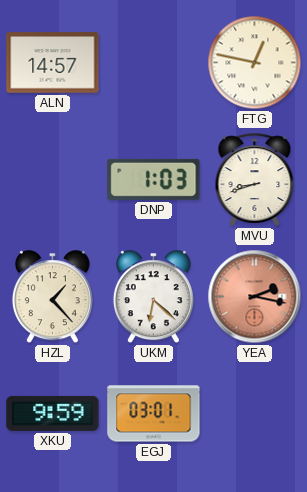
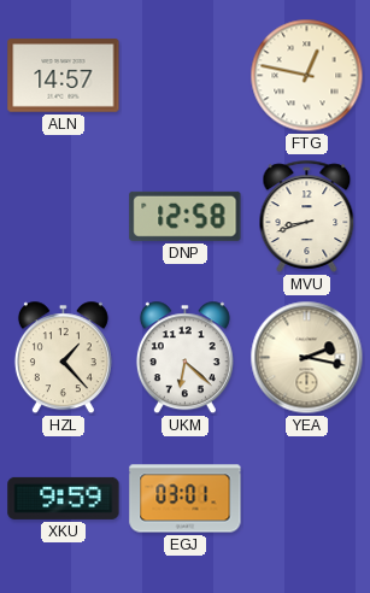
DNP: 1:03 -> 12:58
YEA dial: salmon -> cream
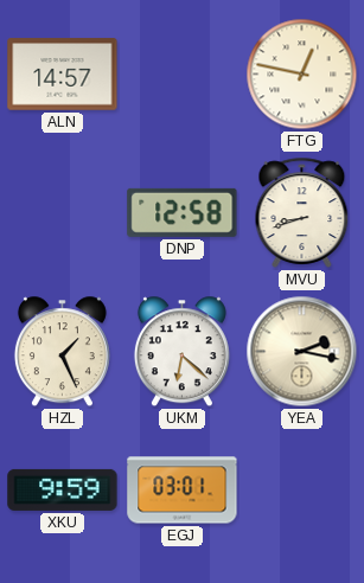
HZL: 1:23 -> 1:26
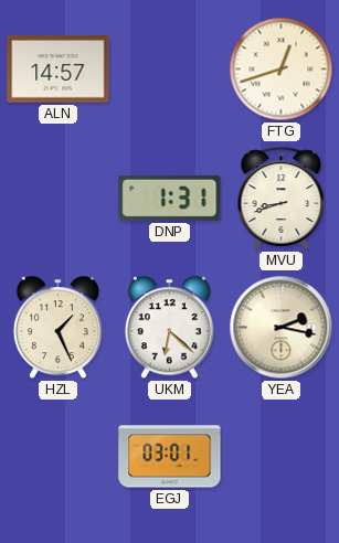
FTG: 12:47 -> 12:42
DNP: 12:58 -> 1:31
XKU: 9:59 -> none
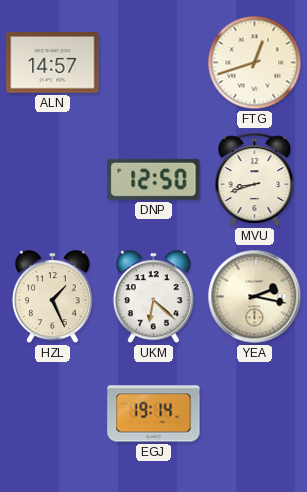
DNP: 1:31 -> 12:50
EGJ: 03:01 -> 19:14
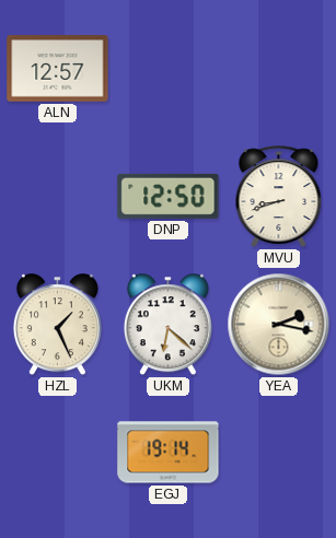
ALN: 14:57 -> 12:57
FTG: 12:42 -> none
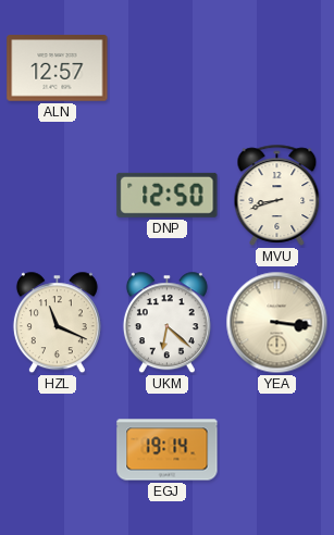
HZL: 1:26 -> 11:19
YEA: 2:17 -> 3:16
